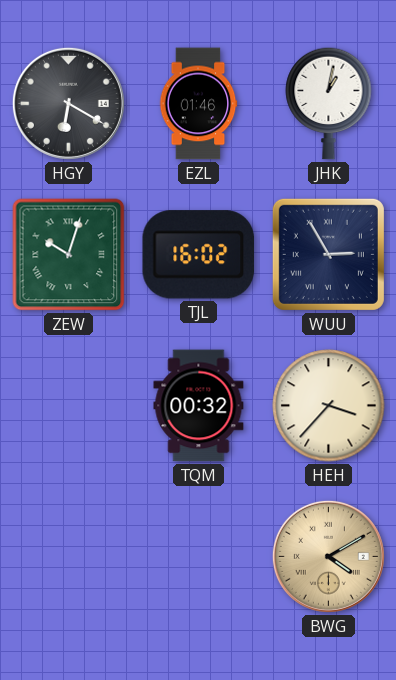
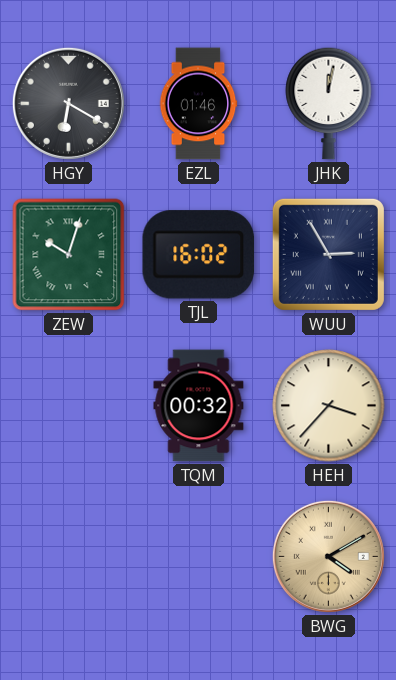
JHK: 1:02 -> 12:02
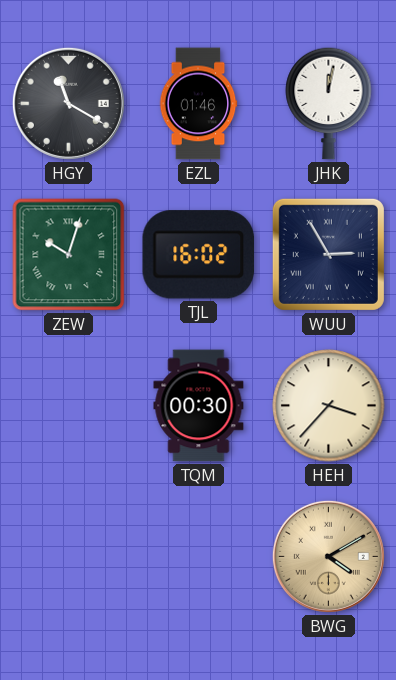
HGY: 6:20 -> 11:20
TQM: 00:32 -> 00:30
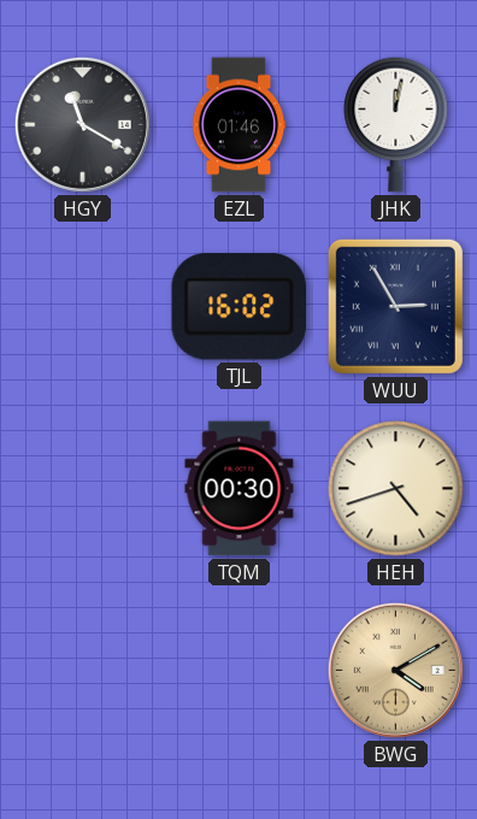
ZEW: 10:03 -> none
HEH: 3:37 -> 4:42
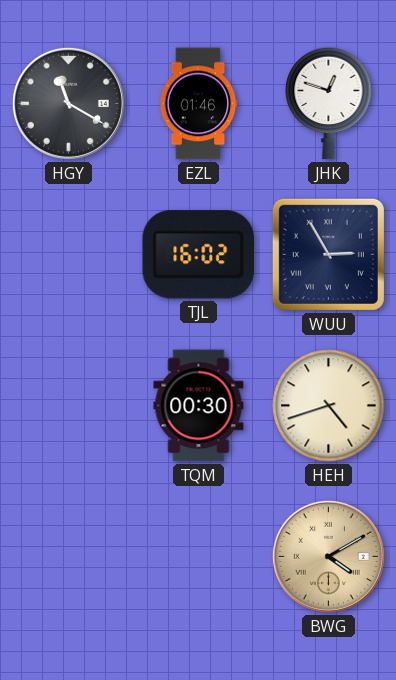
JHK: 12:02 -> 12:48
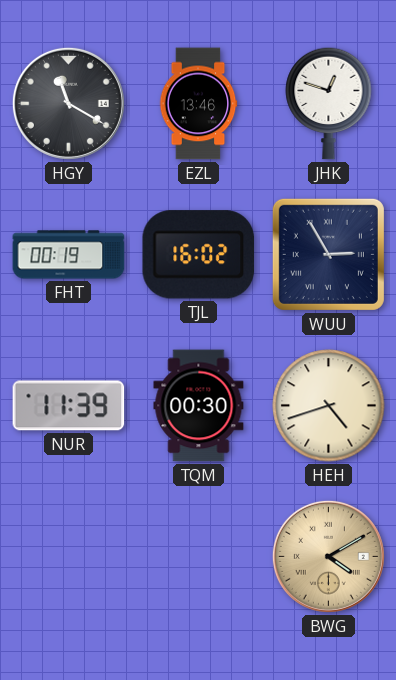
EZL: 01:46 -> 13:46
FHT: none -> 00:19
NUR: none -> 11:39
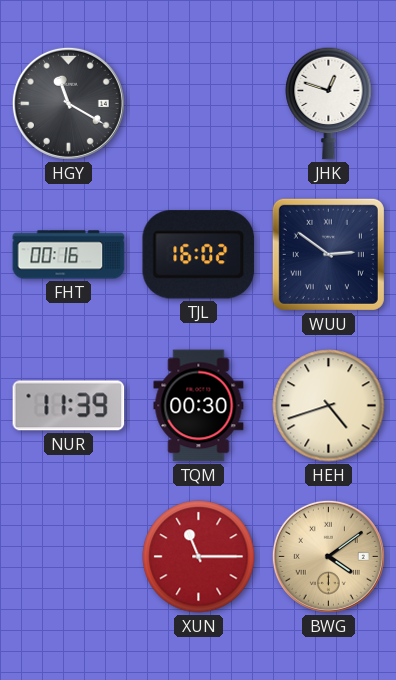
EZL: 13:46 -> none
FHT: 00:19 -> 00:16
WUU: 2:55 -> 2:51
XUN: none -> 11:15
BWG: 4:10 -> 4:09
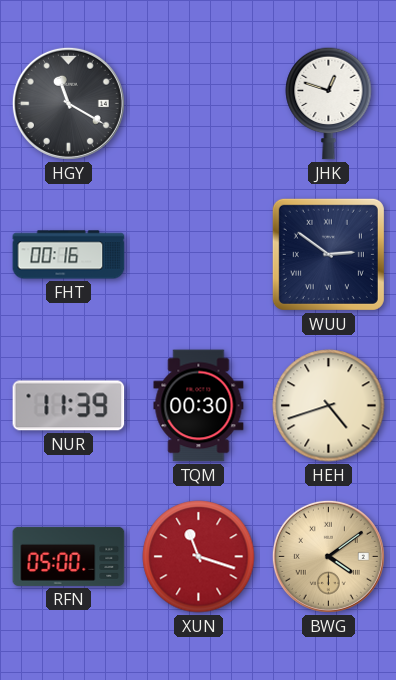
TJL: 16:02 -> none
RFN: none -> 05:00
XUN: 11:15 -> 11:18
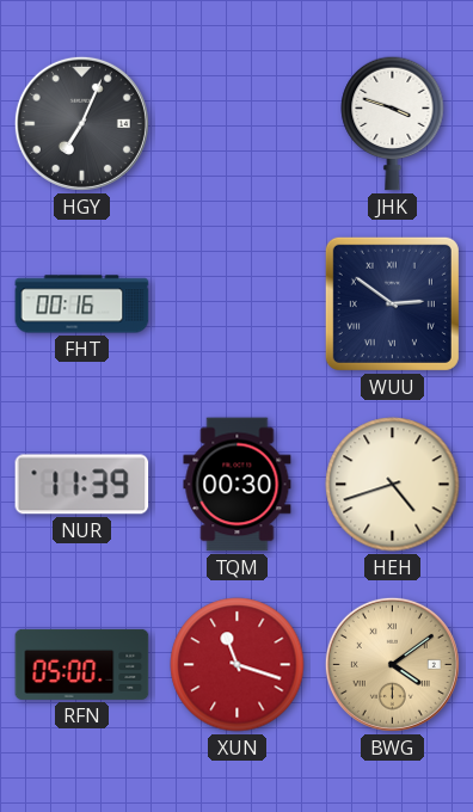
HGY: 11:20 -> 7:04
JHK: 12:48 -> 3:48
